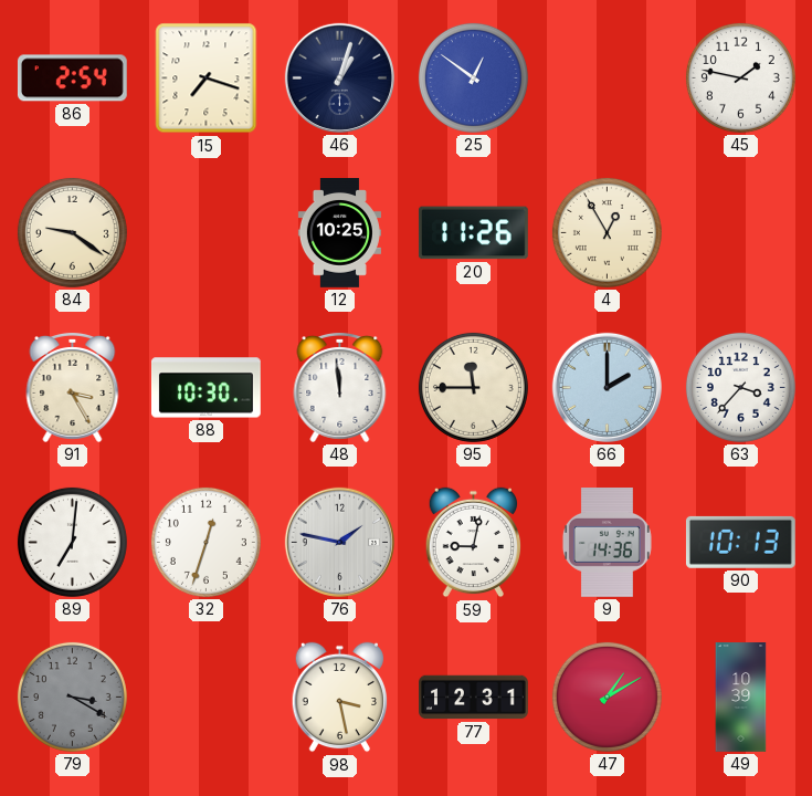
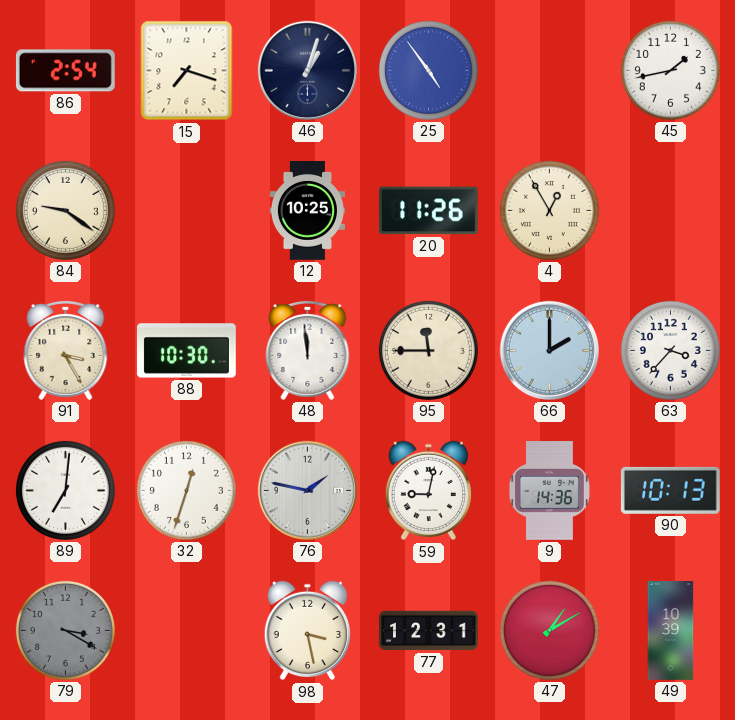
25: 12:51 -> 4:54
45: 1:47 -> 1:43
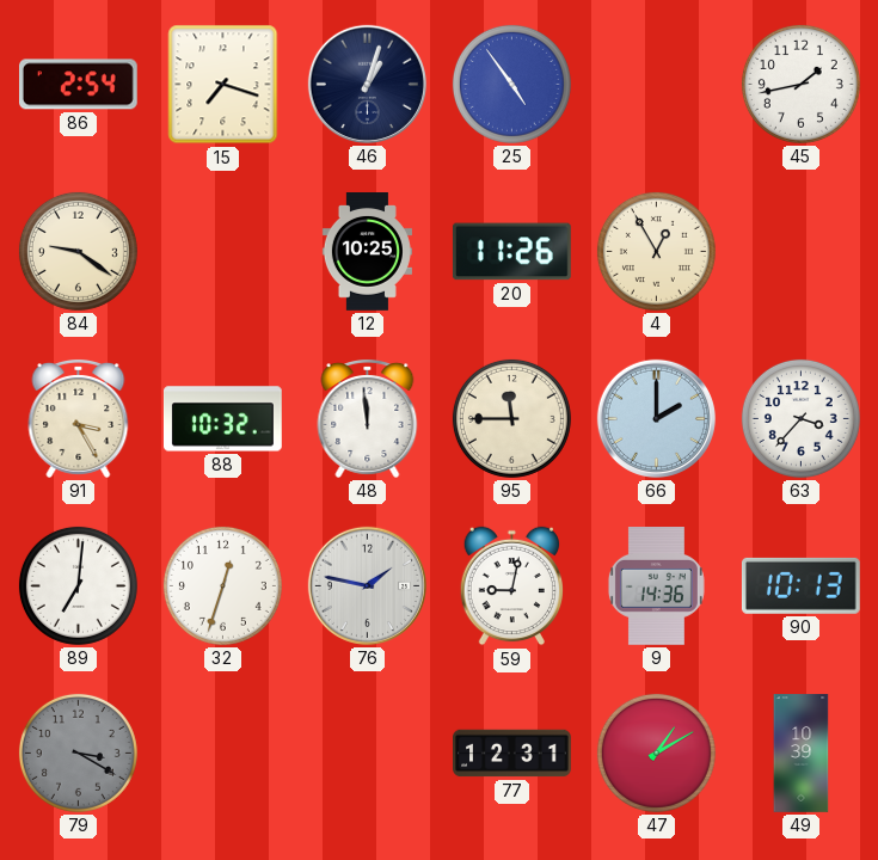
88: 10:30 -> 10:32
98: 3:28 -> none
